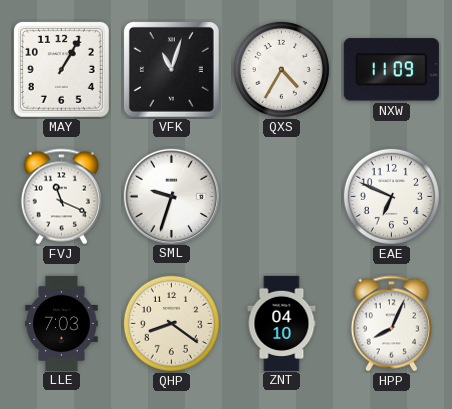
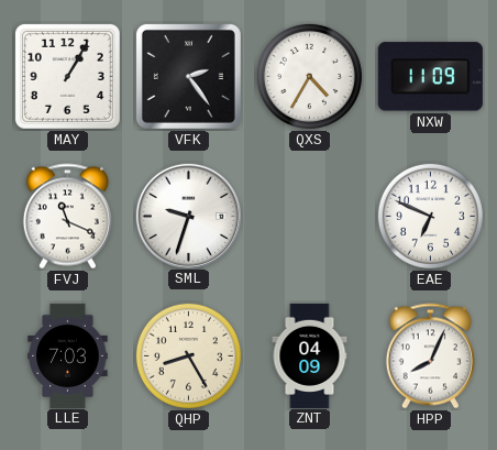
VFK: 11:03 -> 2:24
QHP: 8:21 -> 8:25
ZNT: 04:10 -> 04:09
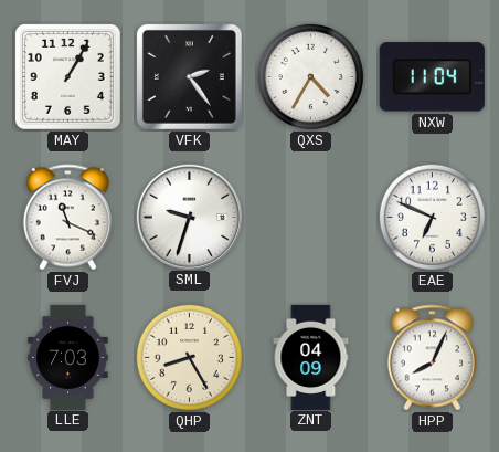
NXW: 11:09 -> 11:04
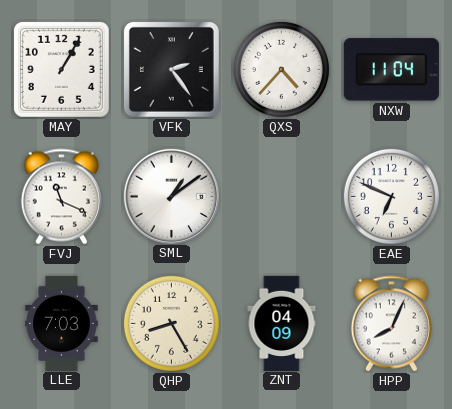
QXS: 4:35 -> 4:37
SML: 9:33 -> 1:09
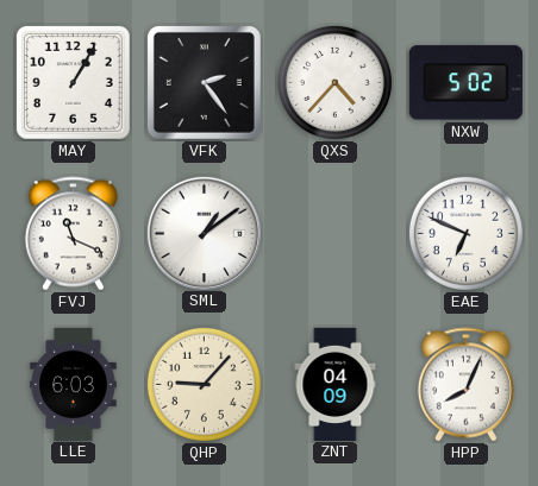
NXW: 11:04 -> 5:02
LLE: 7:03 -> 6:03
QHP: 8:25 -> 9:07
